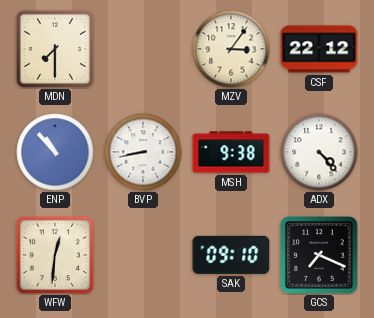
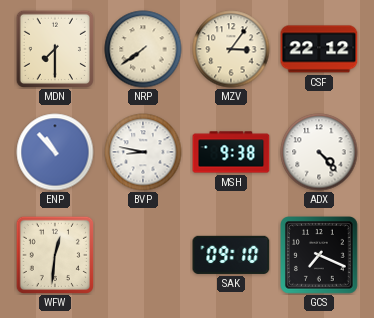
NRP: none -> 7:39
BVP: 8:43 -> 8:47
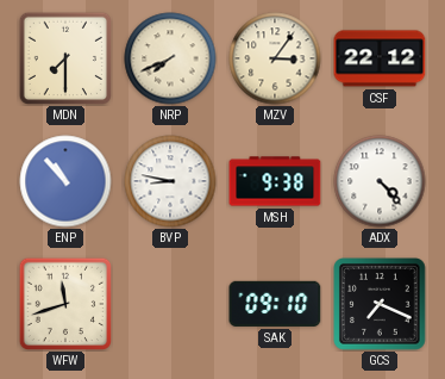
NRP: 7:39 -> 7:41
WFW: 12:31 -> 11:42
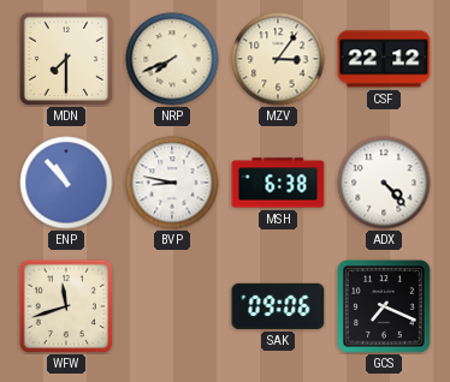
MSH: 9:38 -> 6:38
SAK: 09:10 -> 09:06
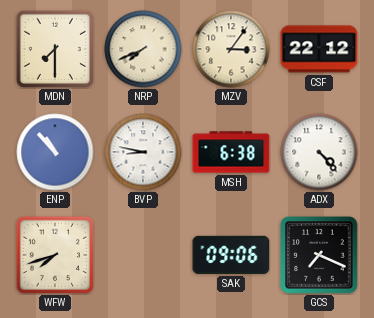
WFW: 11:42 -> 7:42
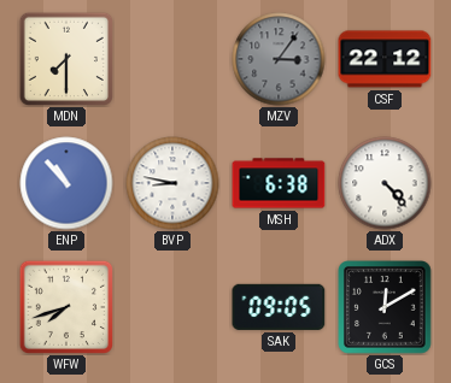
NRP: 7:41 -> none
MZV dial: cream -> grey
SAK: 09:06 -> 09:05
GCS: 7:19 -> 12:10
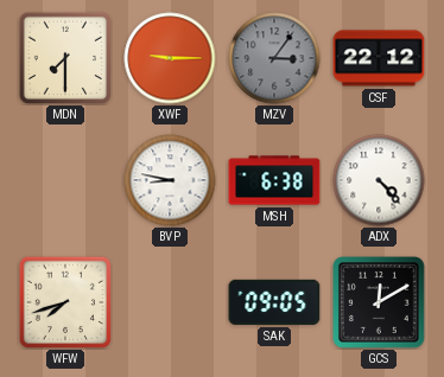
XWF: none -> 9:15
ENP: 10:53 -> none
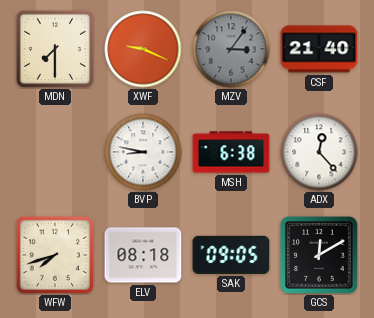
XWF: 9:15 -> 9:19
CSF: 22:12 -> 21:40
ADX: 4:23 -> 12:23
ELV: none -> 08:18
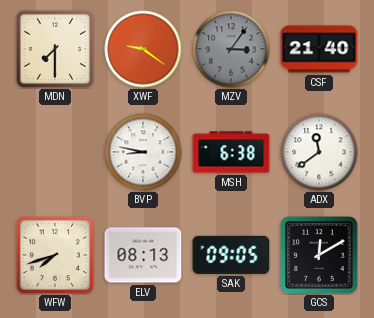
XWF: 9:19 -> 9:21
ADX: 12:23 -> 11:39
ELV: 08:18 -> 08:13
